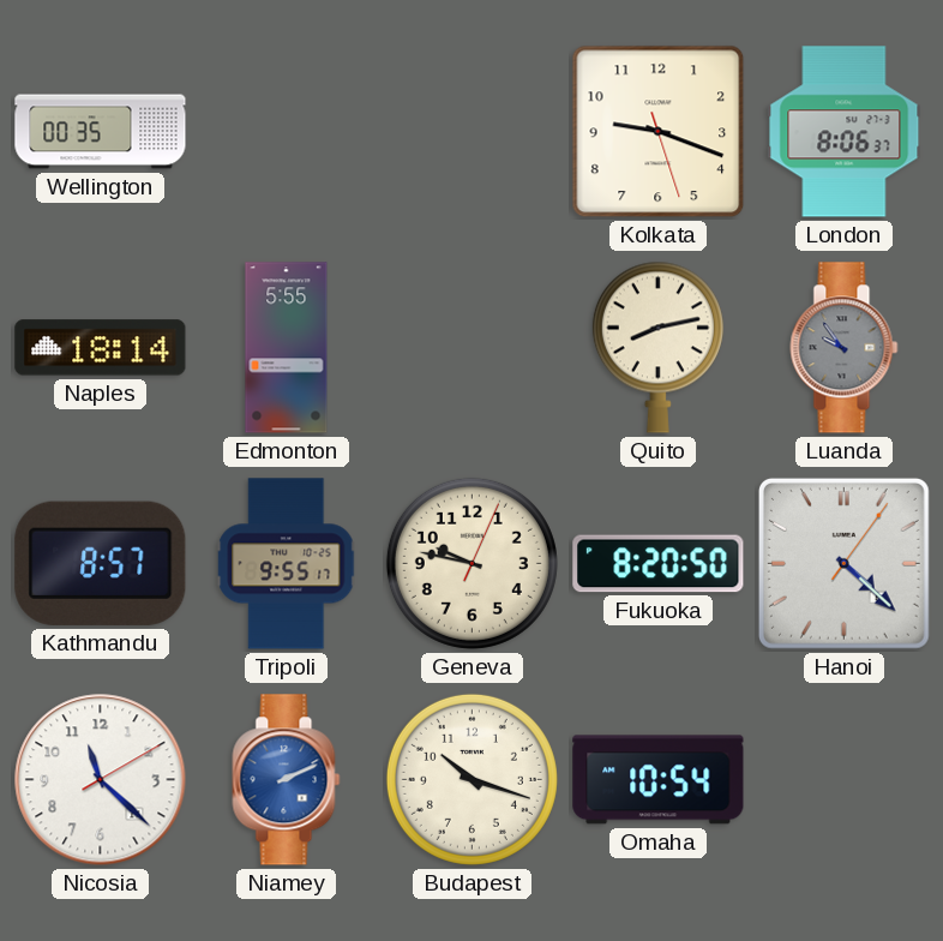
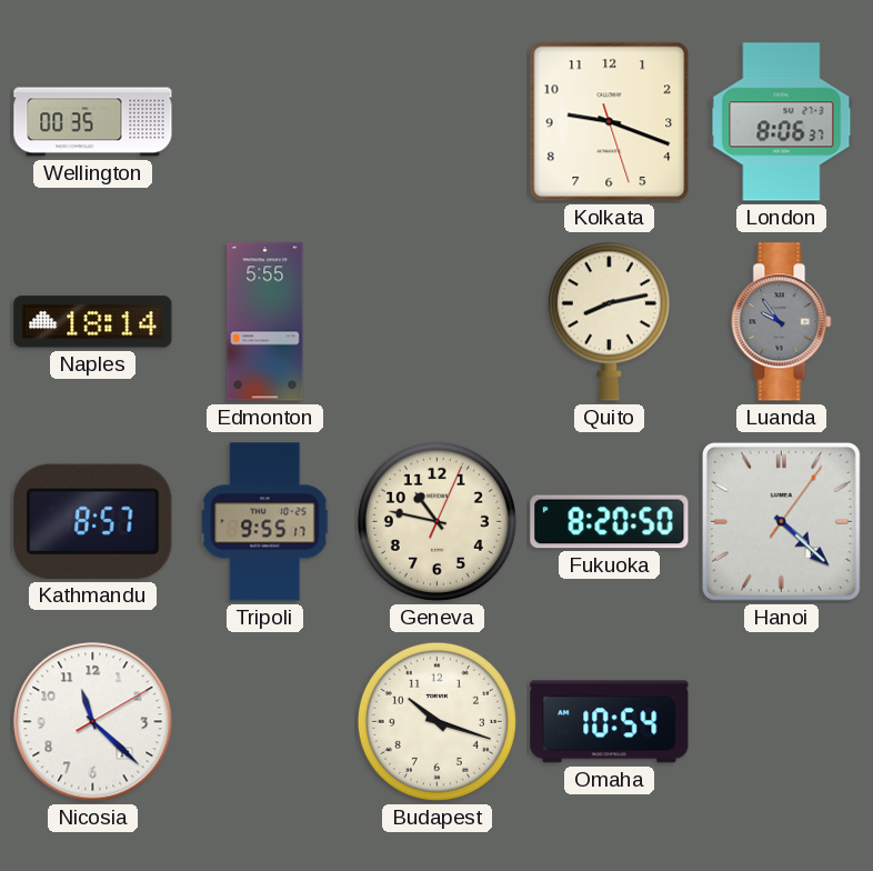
Geneva: 9:47 -> 10:47
Niamey: 2:11 -> none
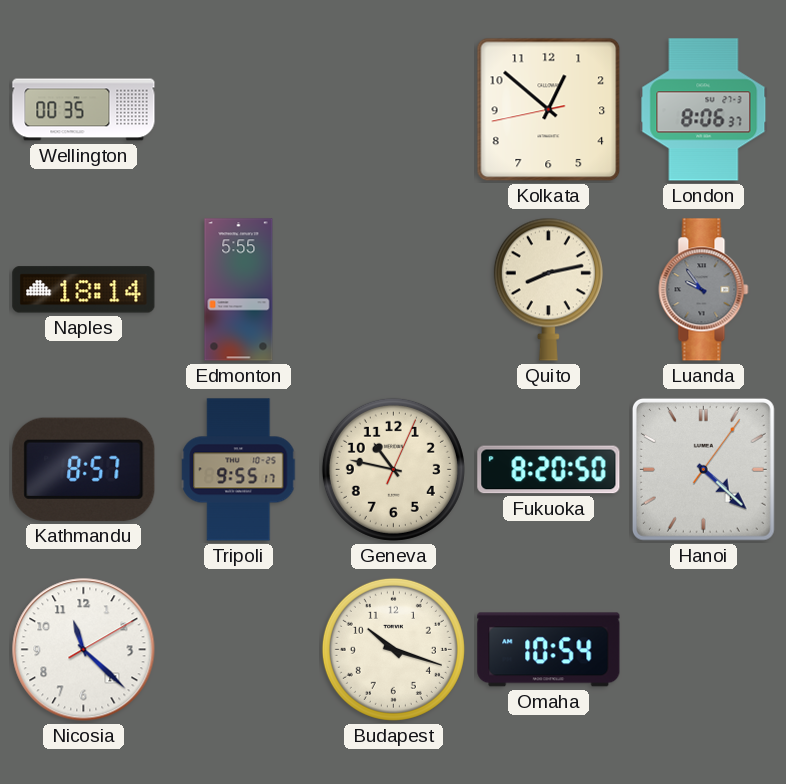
Kolkata: 9:18 -> 12:51
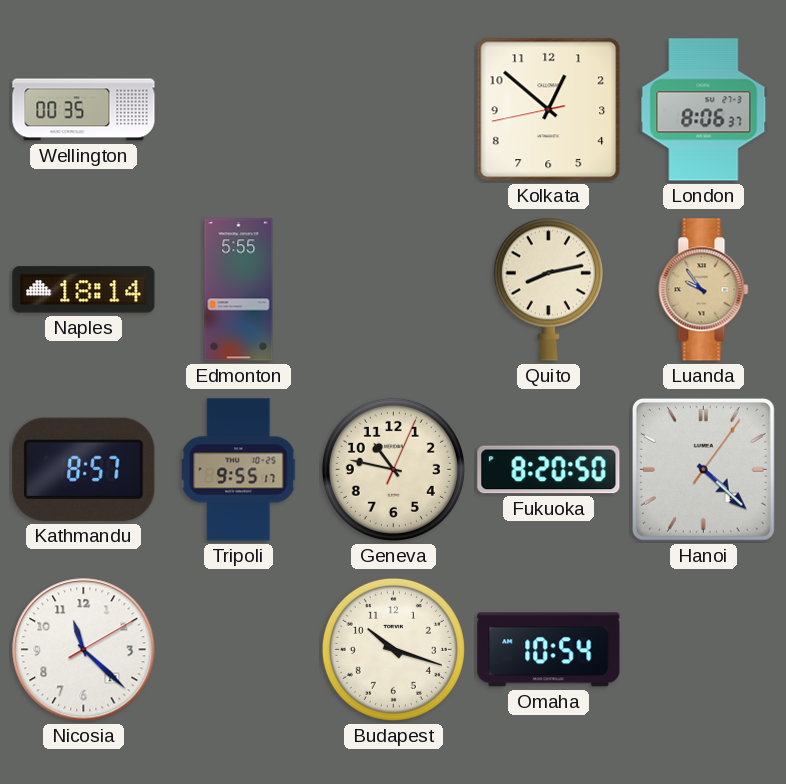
Luanda dial: grey -> champagne
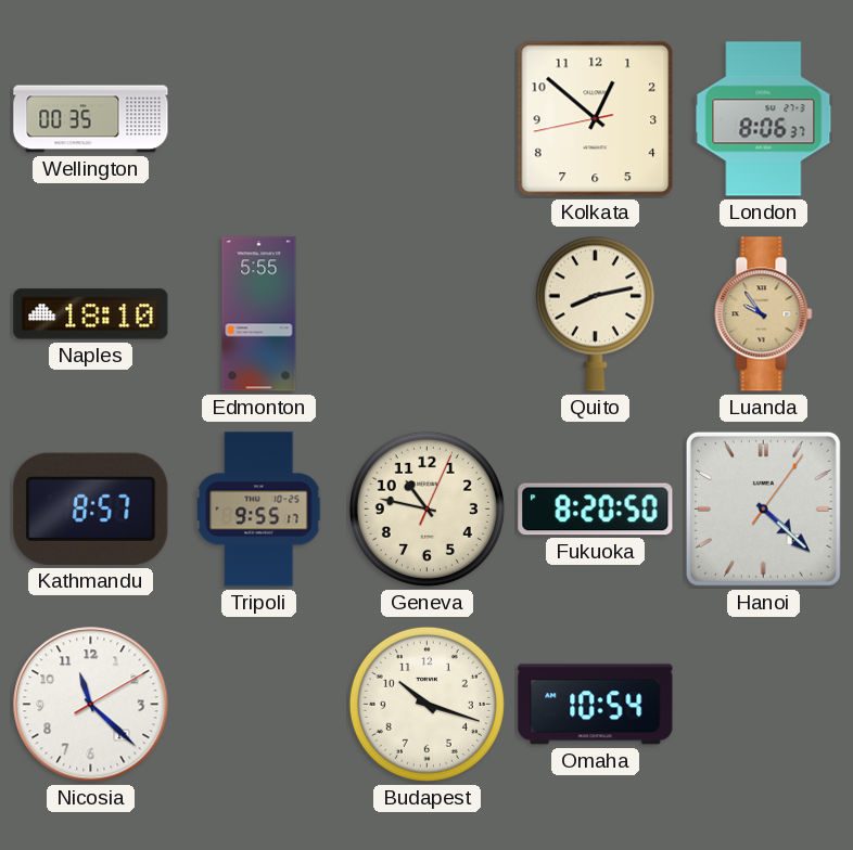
Naples: 18:14 -> 18:10
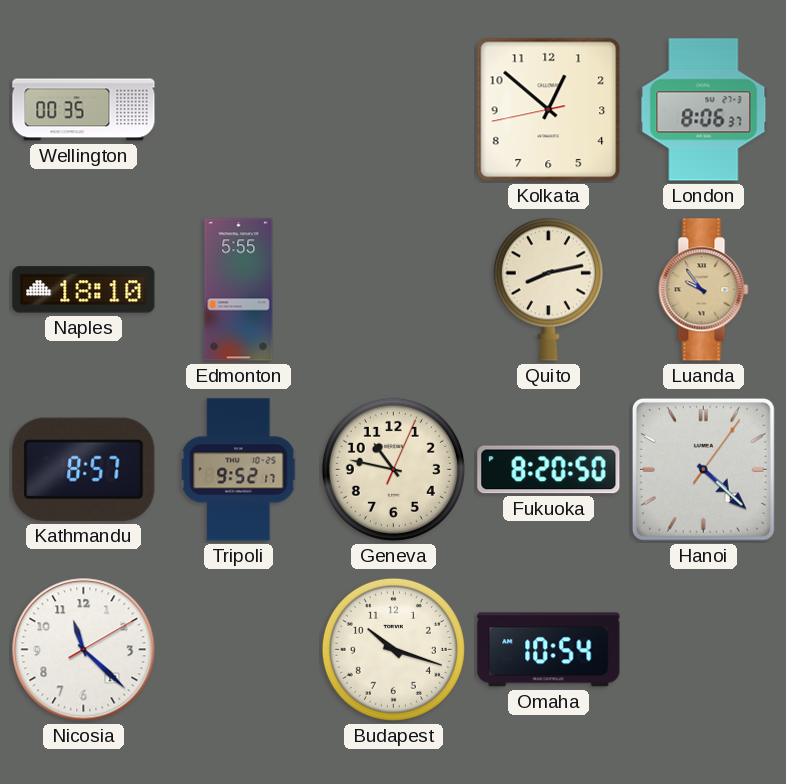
Tripoli: 9:55 -> 9:52
